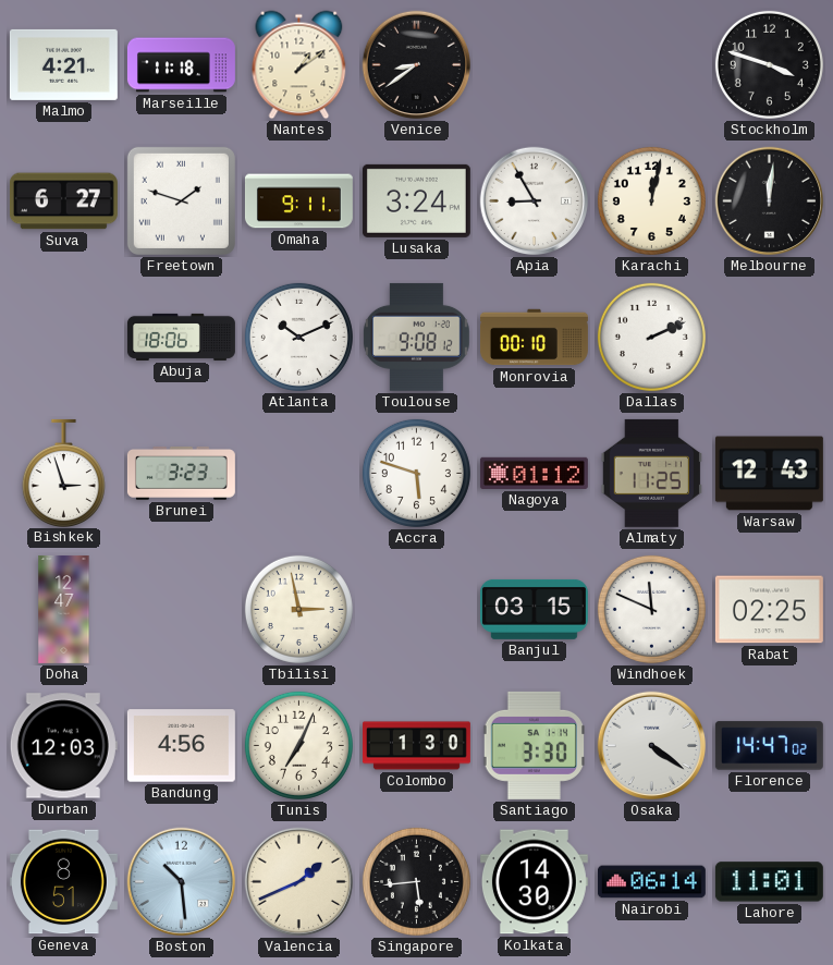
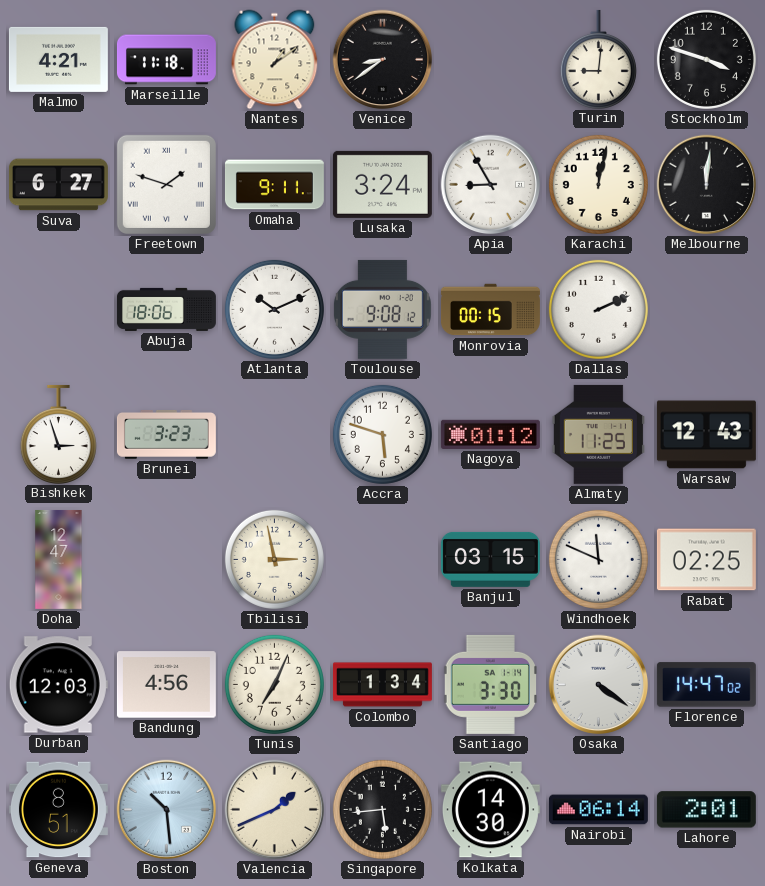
Turin: none -> 9:01
Monrovia: 00:10 -> 00:15
Colombo: 1:30 -> 1:34
Lahore: 11:01 -> 2:01
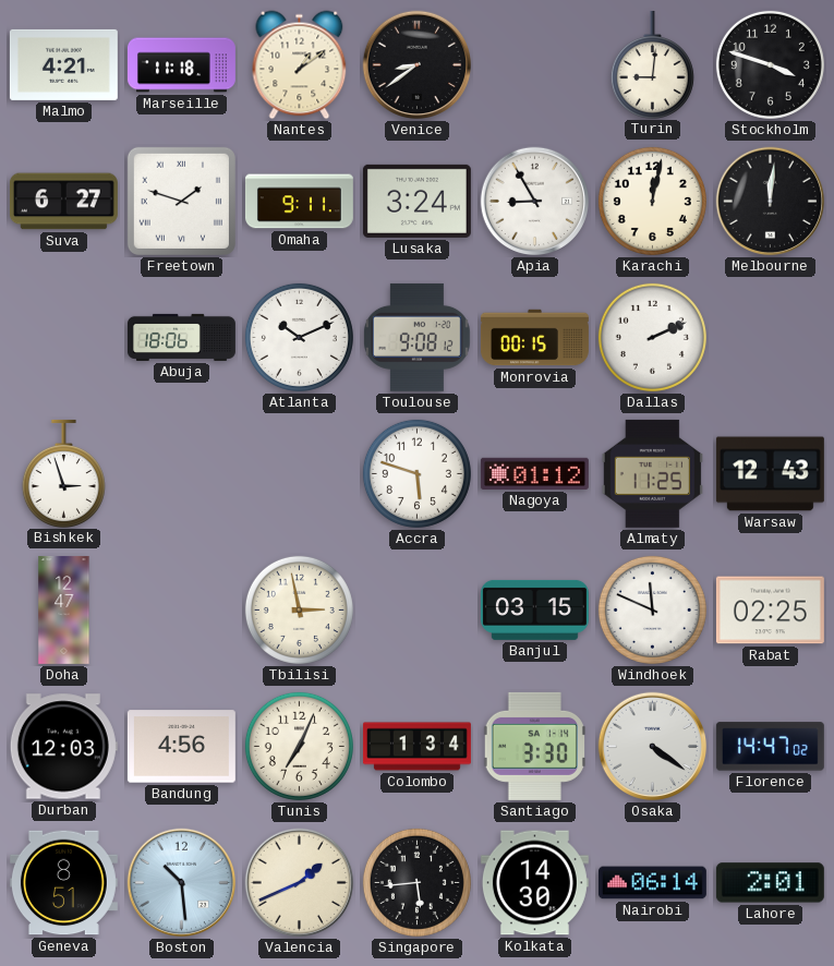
Brunei: 3:23 -> none
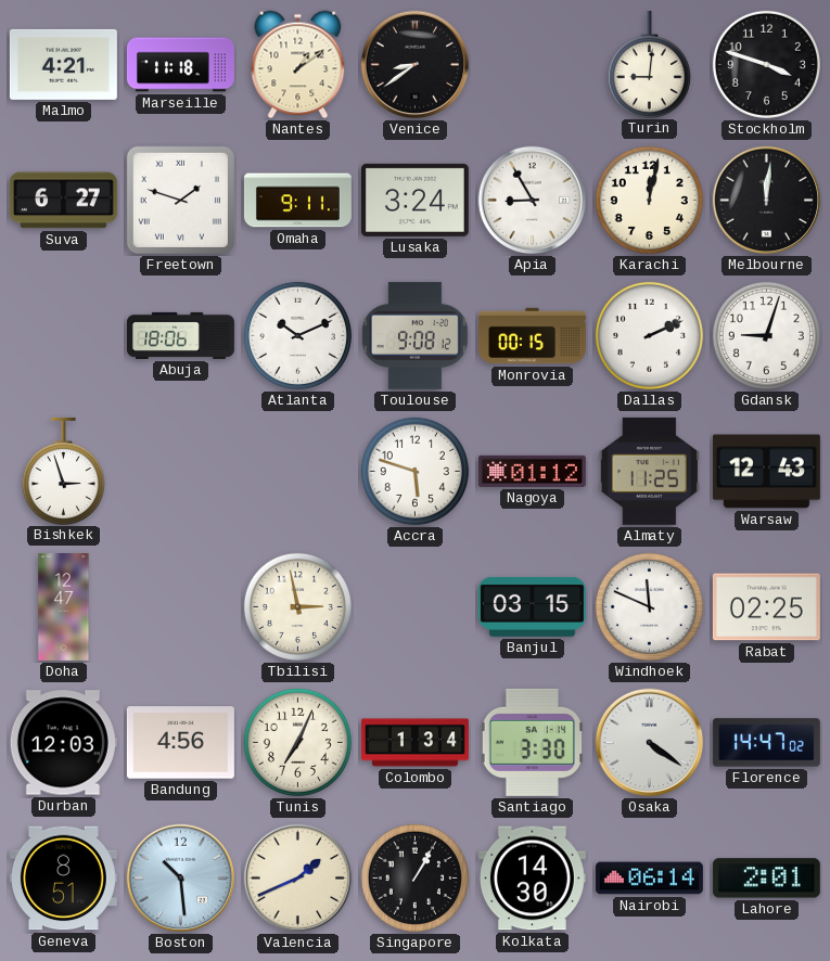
Gdansk: none -> 9:03
Singapore: 5:44 -> 1:05
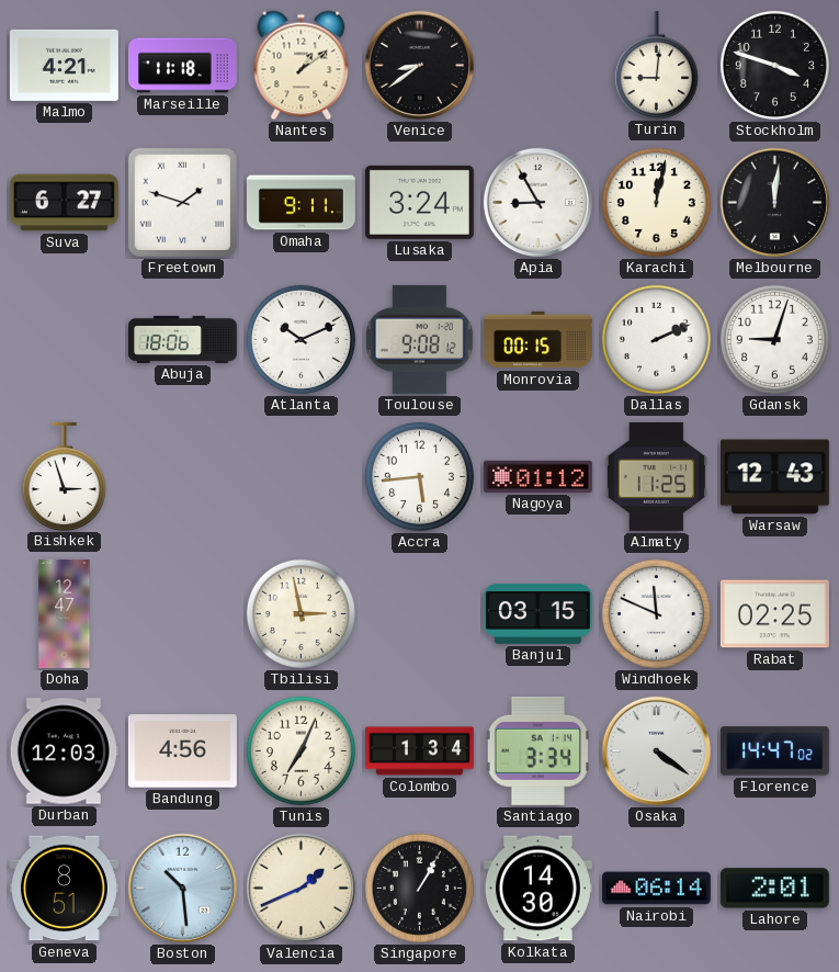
Accra: 5:48 -> 5:44
Santiago: 3:30 -> 3:34
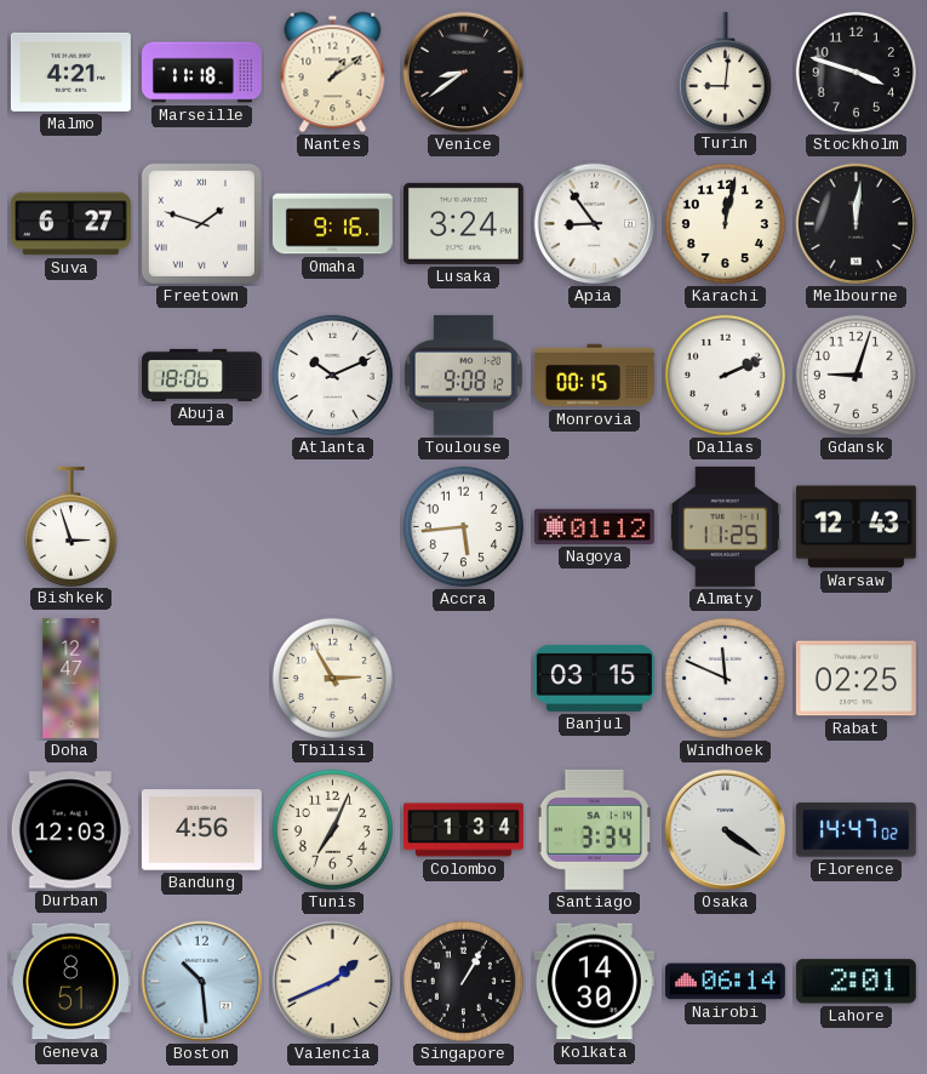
Omaha: 9:11 -> 9:16
Apia: 8:55 -> 8:54
Tbilisi: 2:58 -> 2:55
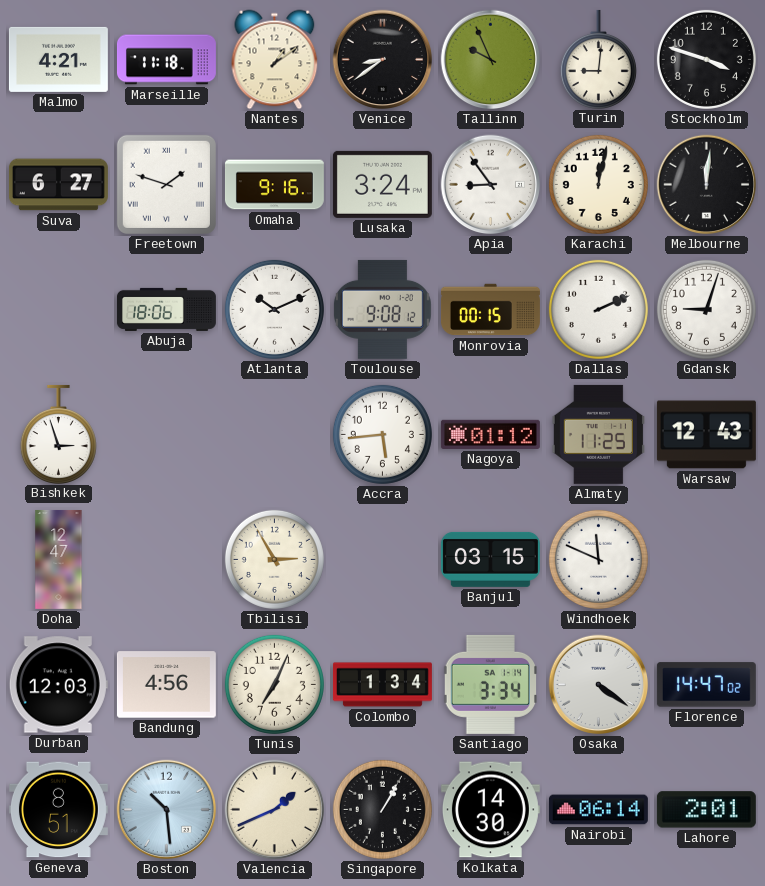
Tallinn: none -> 9:56
Rabat: 02:25 -> none
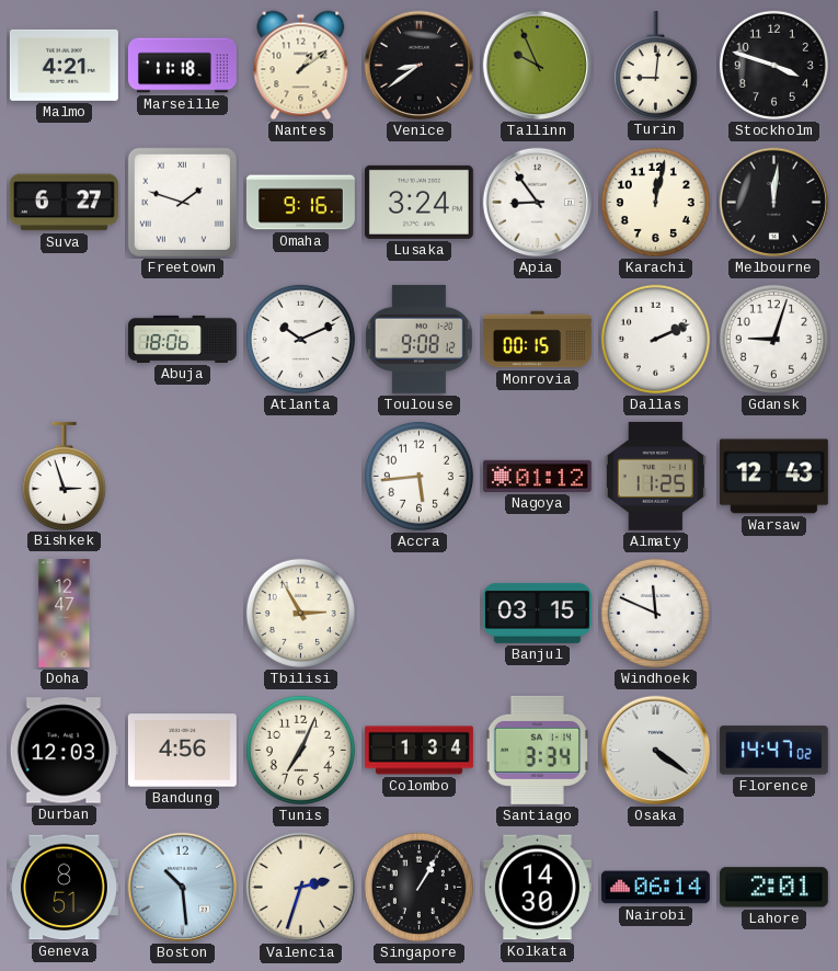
Valencia: 1:41 -> 2:33
